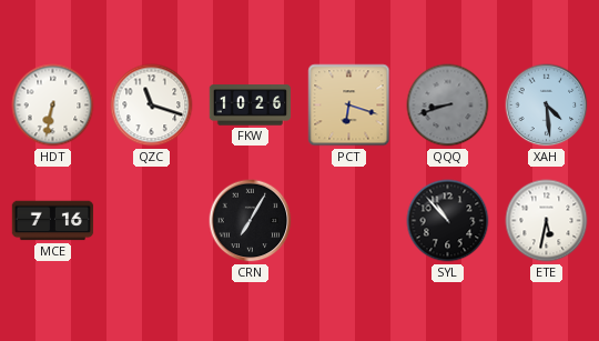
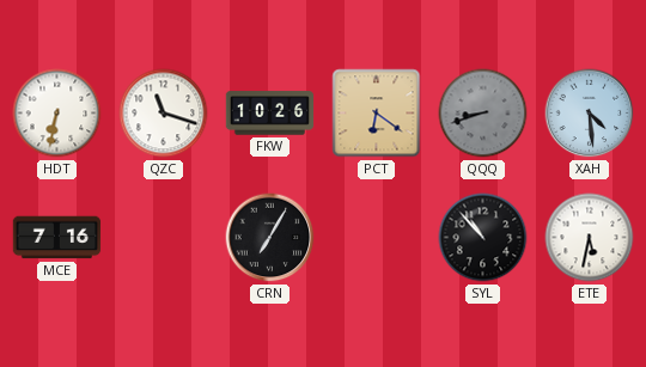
PCT: 6:18 -> 6:21
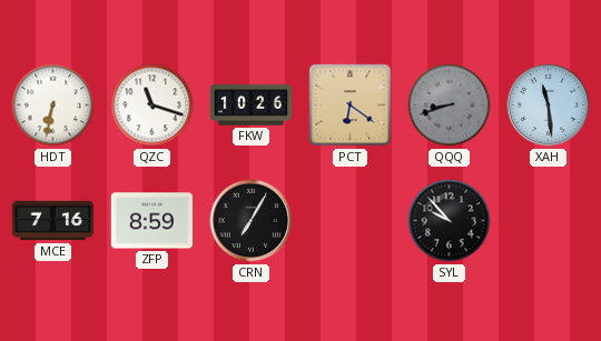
XAH: 4:29 -> 11:29
ZFP: none -> 8:59
SYL: 10:53 -> 9:53
ETE: 5:32 -> none
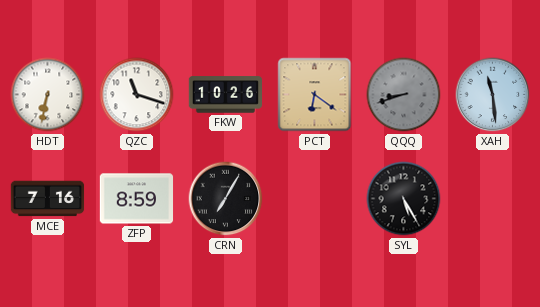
SYL: 9:53 -> 5:25
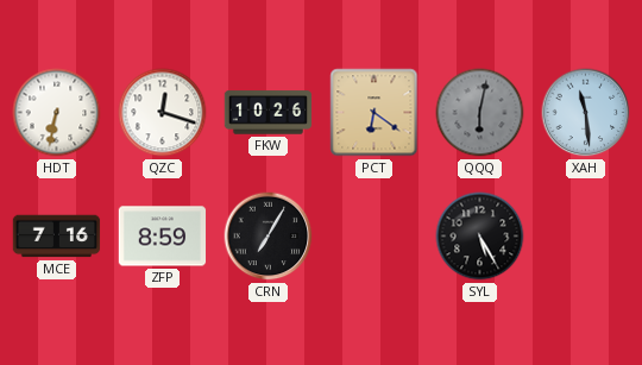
QZC: 11:18 -> 12:18
QQQ: 8:42 -> 6:02
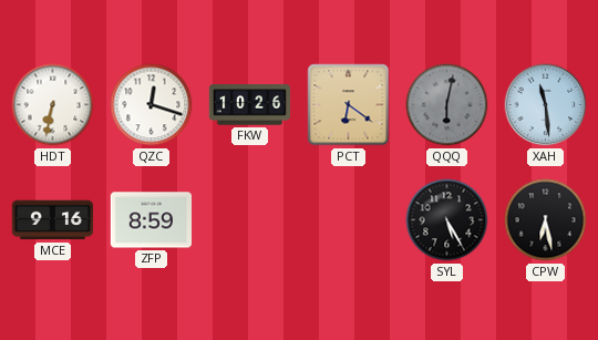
MCE: 7:16 -> 9:16
CRN: 7:05 -> none
CPW: none -> 6:28
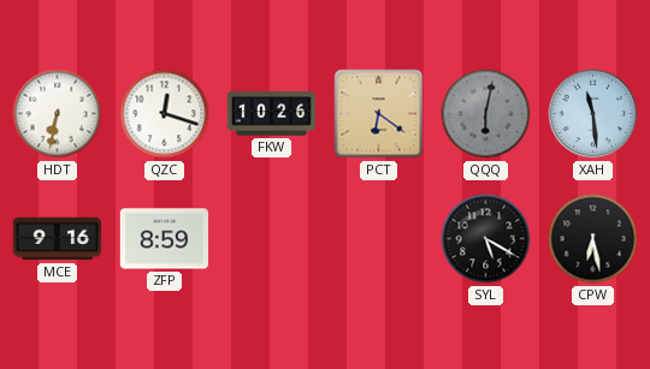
SYL: 5:25 -> 5:20
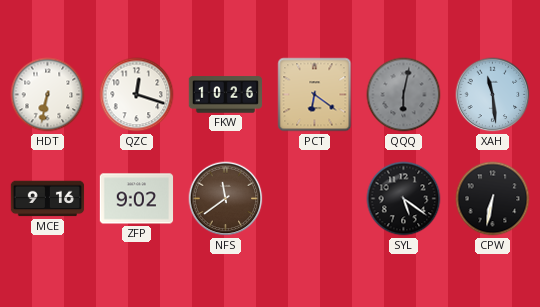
ZFP: 8:59 -> 9:02
NFS: none -> 11:39
SYL: 5:20 -> 5:21
CPW: 6:28 -> 6:32
